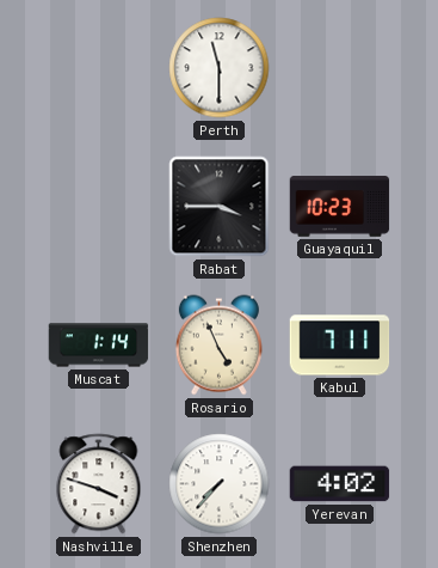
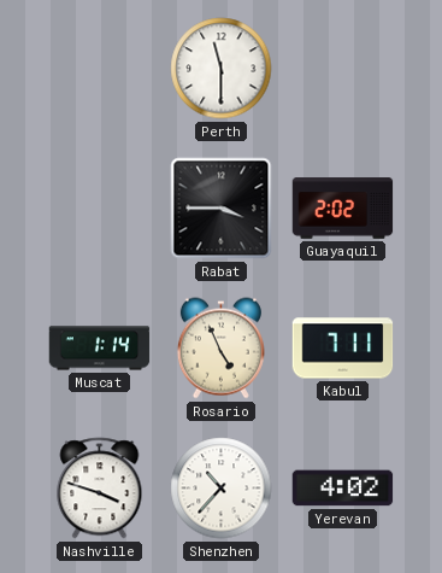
Guayaquil: 10:23 -> 2:02
Shenzhen: 7:37 -> 10:37
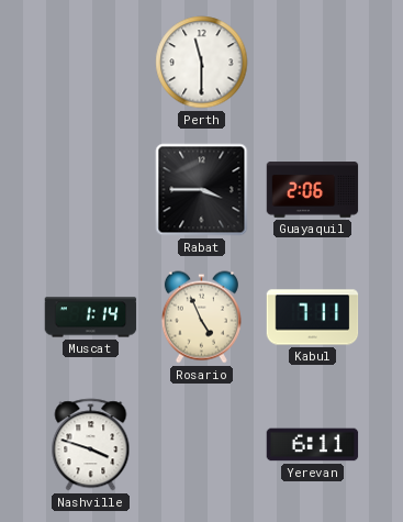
Guayaquil: 2:02 -> 2:06
Shenzhen: 10:37 -> none
Yerevan: 4:02 -> 6:11
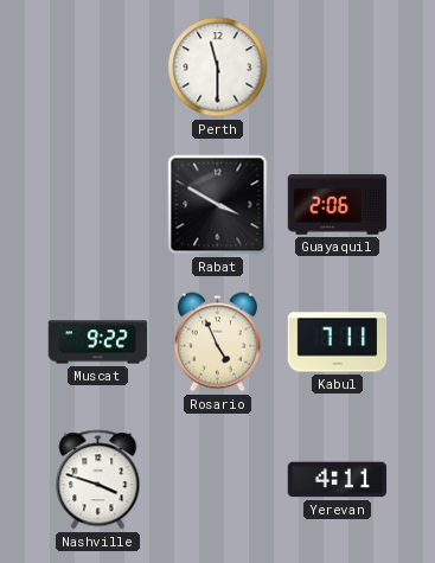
Rabat: 3:45 -> 3:50
Muscat: 1:14 -> 9:22
Yerevan: 6:11 -> 4:11
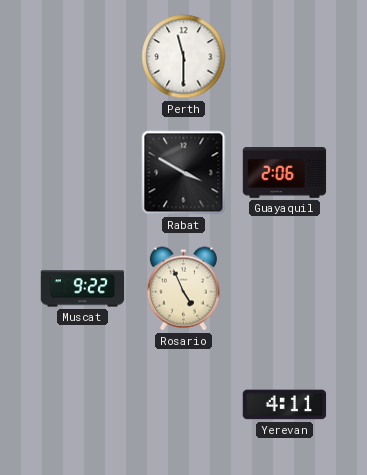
Kabul: 7:11 -> none
Nashville: 3:48 -> none
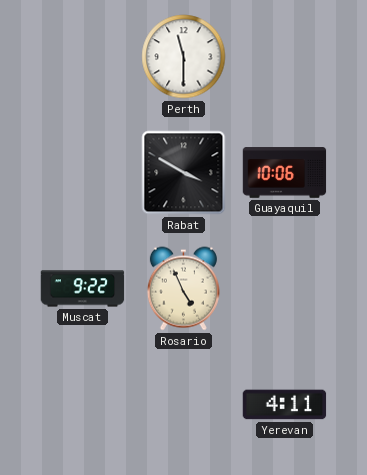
Guayaquil: 2:06 -> 10:06
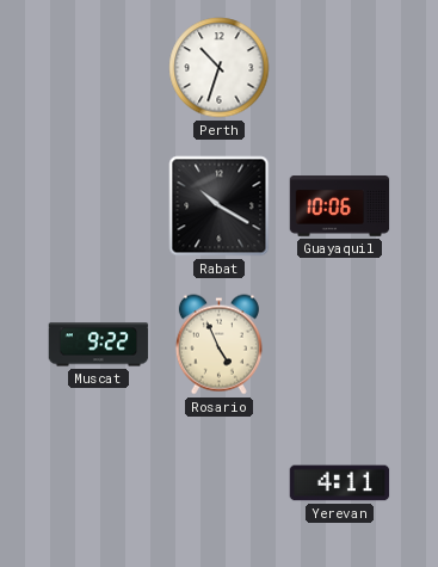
Perth: 11:30 -> 10:33
Rabat: 3:50 -> 10:20
